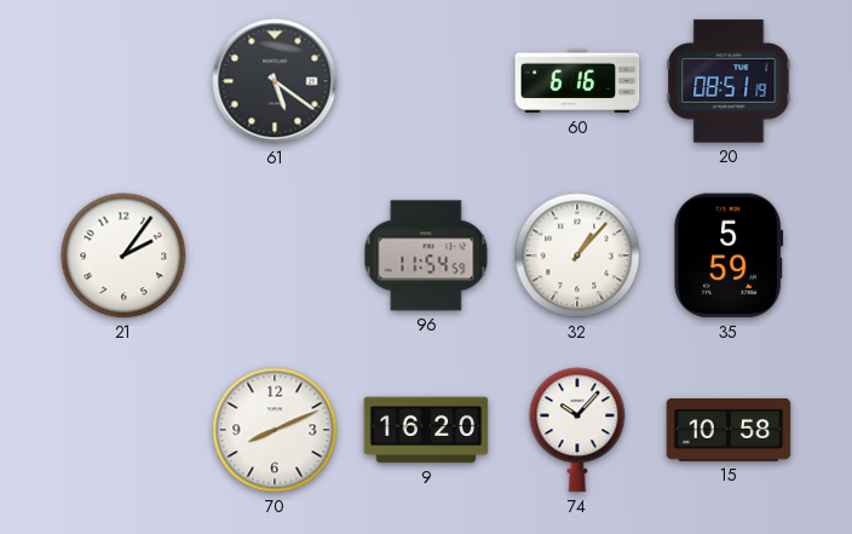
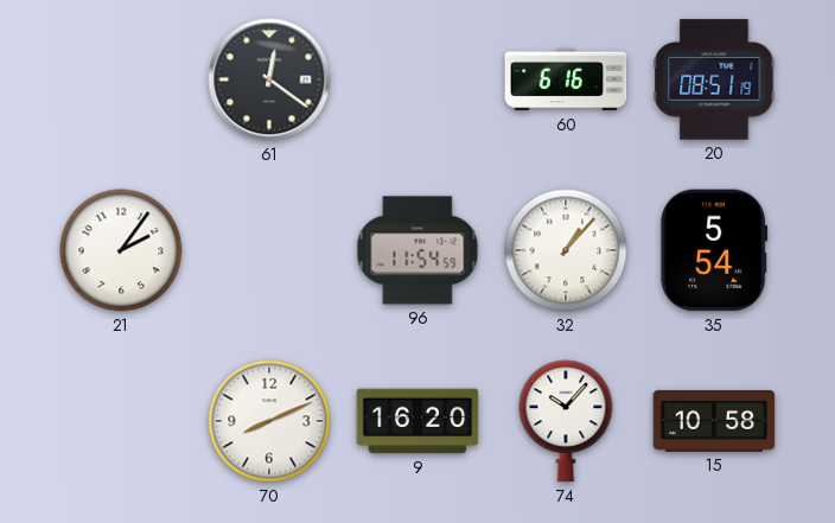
61: 5:21 -> 12:21
35: 5:59 -> 5:54
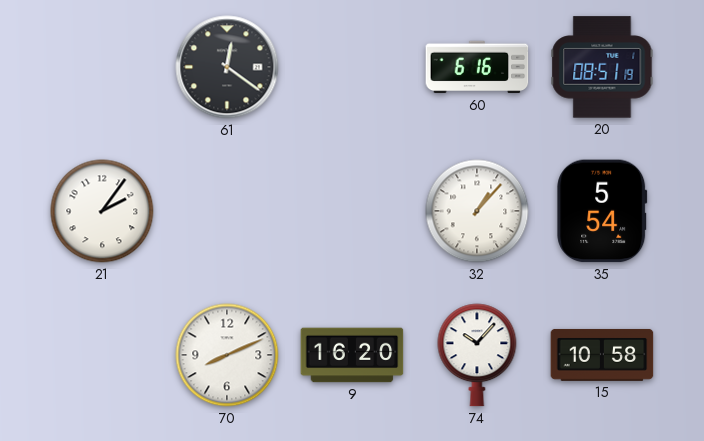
96: 11:54 -> none
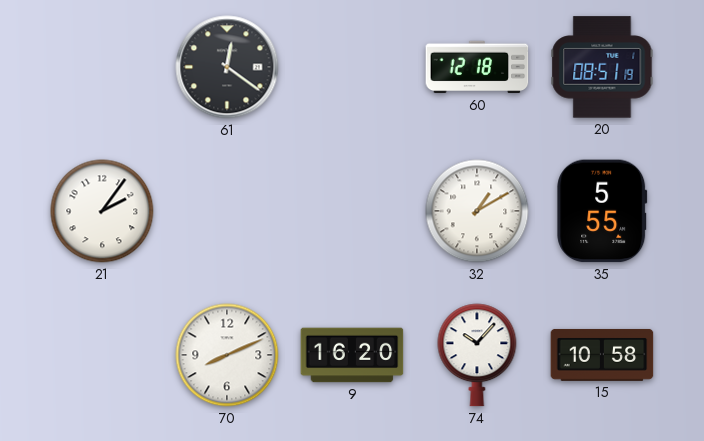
60: 6:16 -> 12:18
32: 1:07 -> 1:10
35: 5:54 -> 5:55
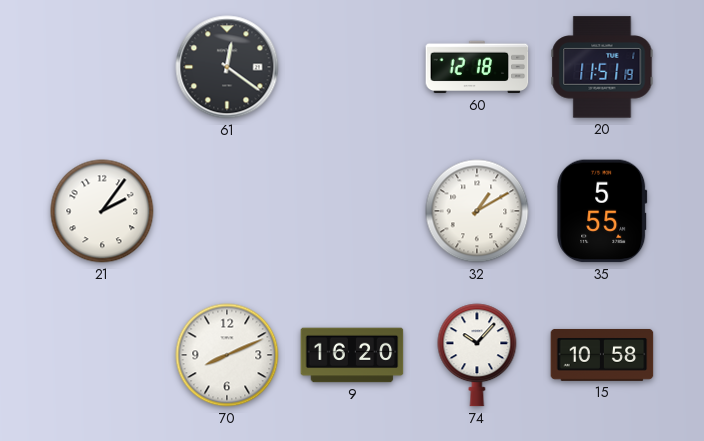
20: 08:51 -> 11:51
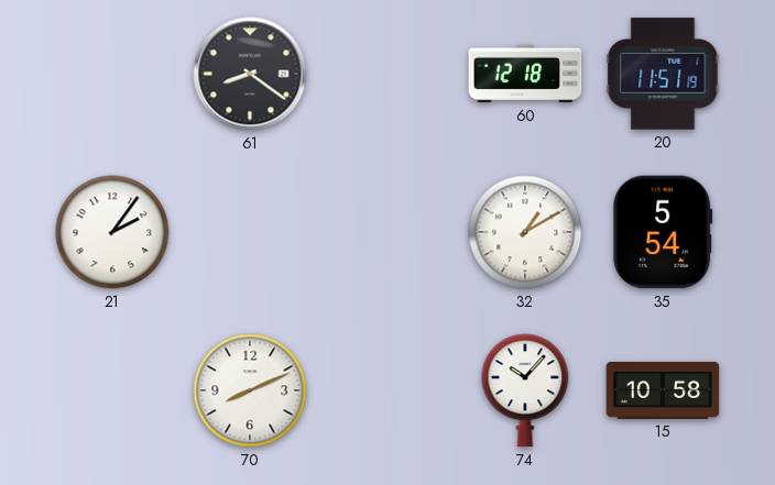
61: 12:21 -> 8:21
35: 5:55 -> 5:54
9: 16:20 -> none
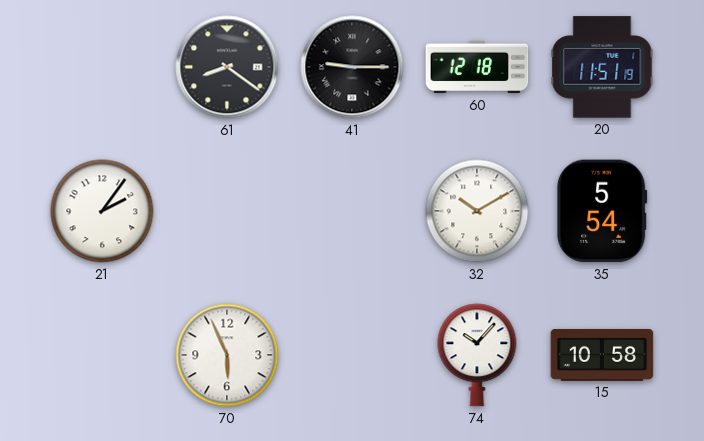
41: none -> 9:15
32: 1:10 -> 10:10
70: 8:11 -> 5:56
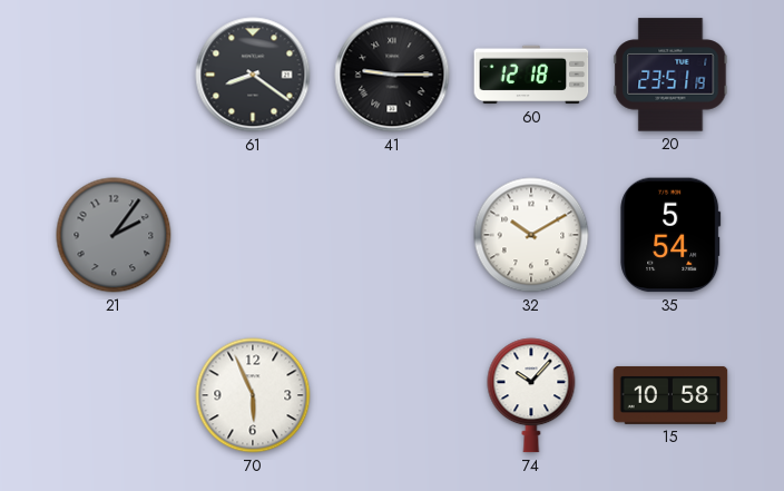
20: 11:51 -> 23:51
21 dial: white -> grey
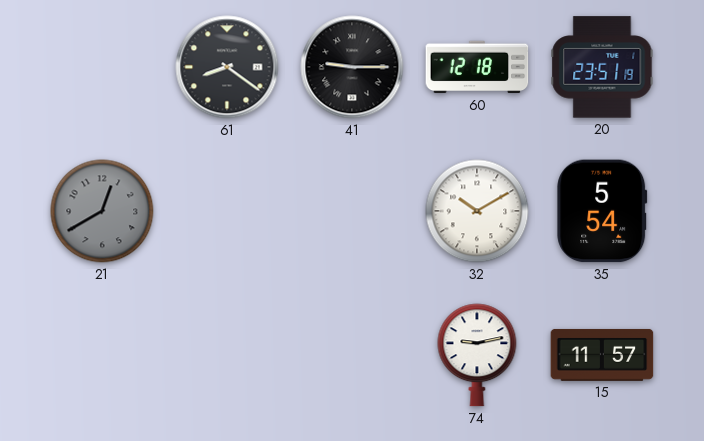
21: 2:06 -> 12:40
70: 5:56 -> none
74: 10:07 -> 9:13
15: 10:58 -> 11:57
